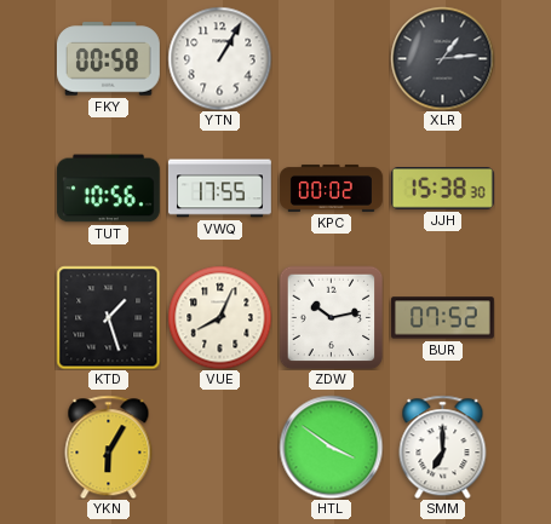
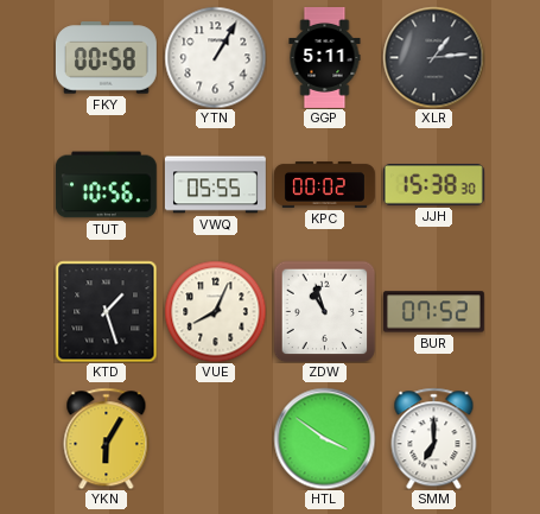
GGP: none -> 5:11
VWQ: 17:55 -> 05:55
ZDW: 10:13 -> 10:57
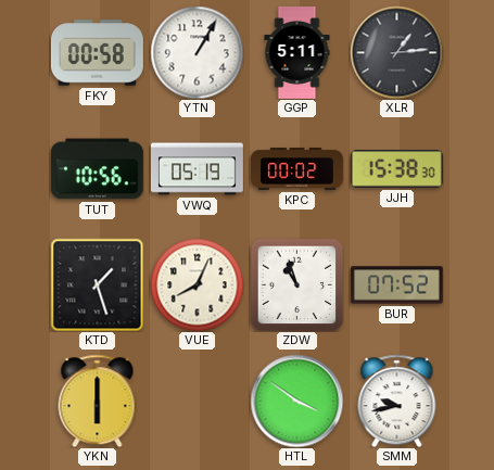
VWQ: 05:55 -> 05:19
YKN: 6:05 -> 6:00
SMM: 7:00 -> 9:43
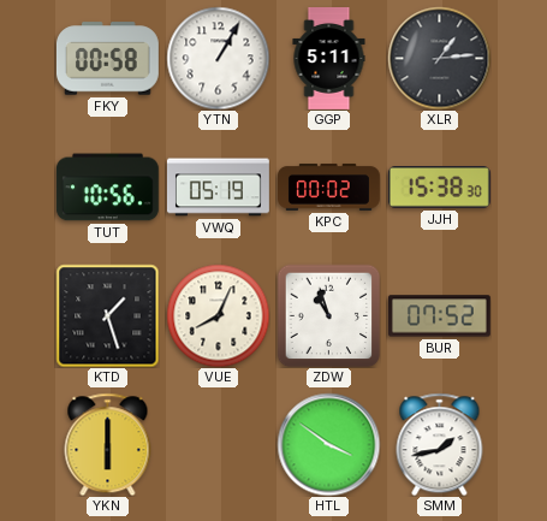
SMM: 9:43 -> 1:43
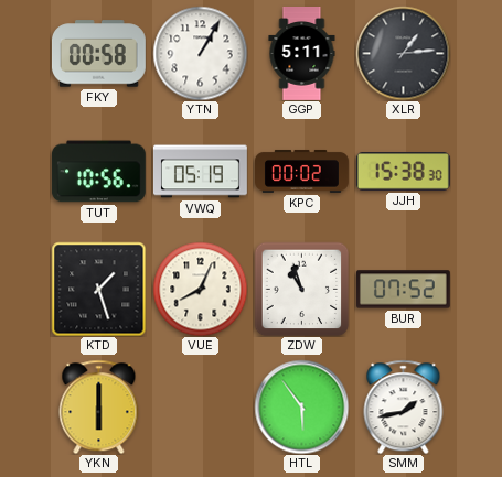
HTL: 3:51 -> 5:54
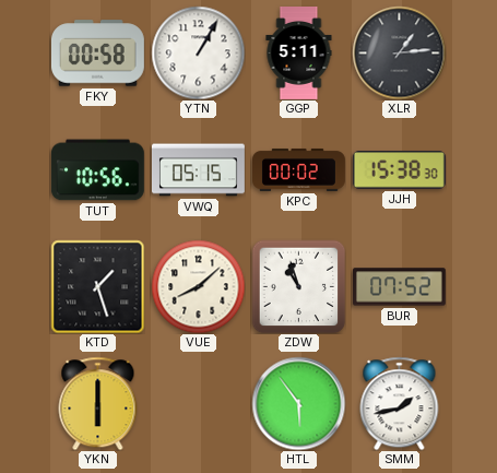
VWQ: 05:19 -> 05:15
VUE: 8:04 -> 8:08
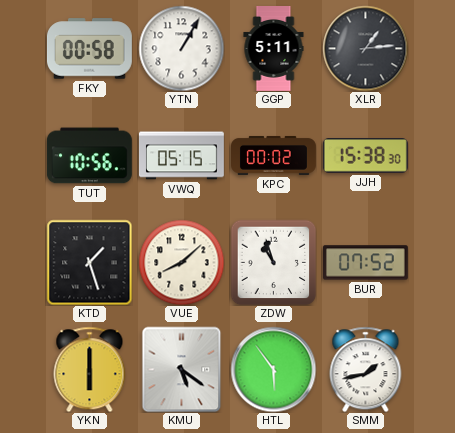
KMU: none -> 5:21
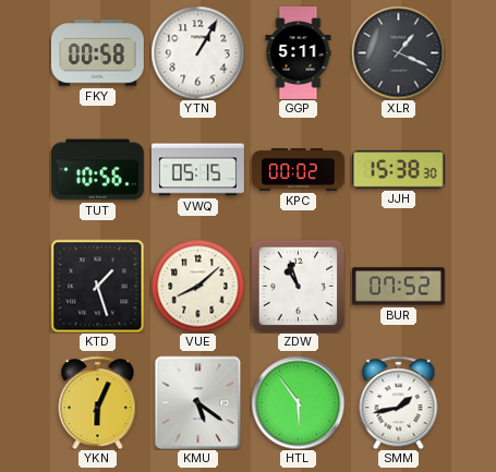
XLR: 1:14 -> 1:19
YKN: 6:00 -> 6:04
